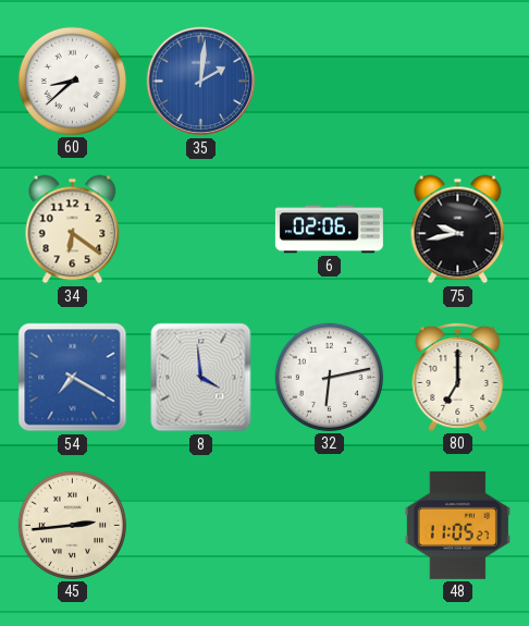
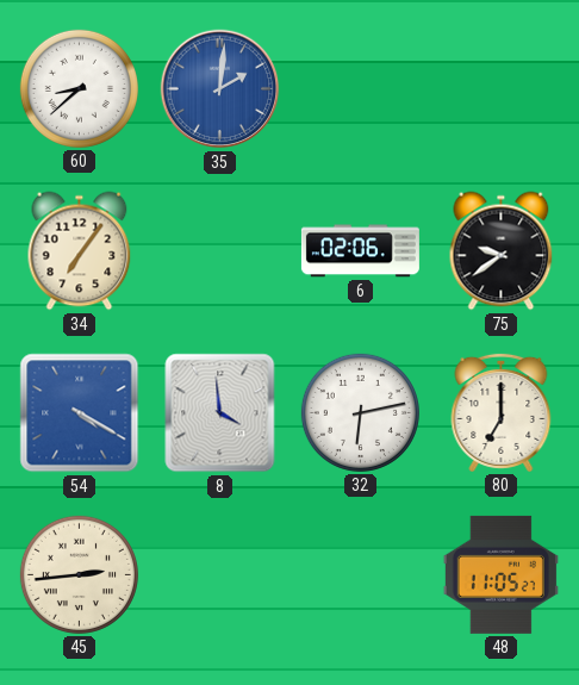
34: 6:21 -> 7:06
75: 9:43 -> 9:39
54: 7:20 -> 4:20
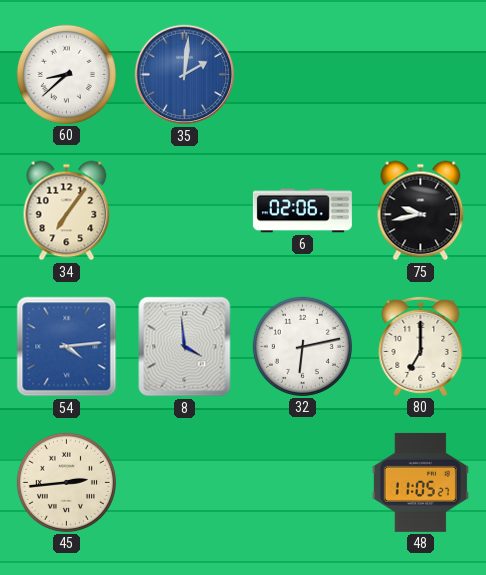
75: 9:39 -> 9:43
54: 4:20 -> 4:14
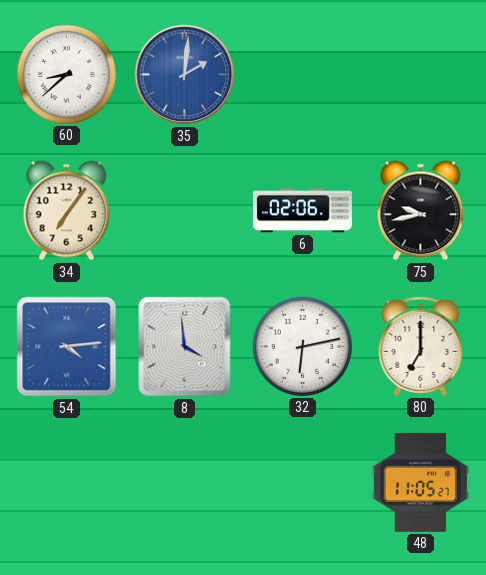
45: 2:44 -> none
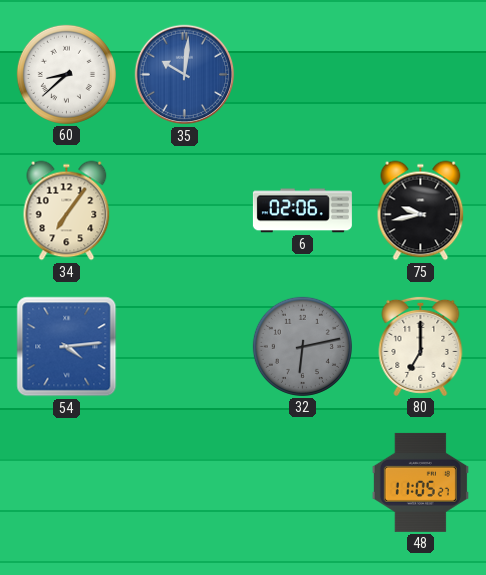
35: 2:01 -> 10:01
8: 3:59 -> none
32 dial: white -> grey
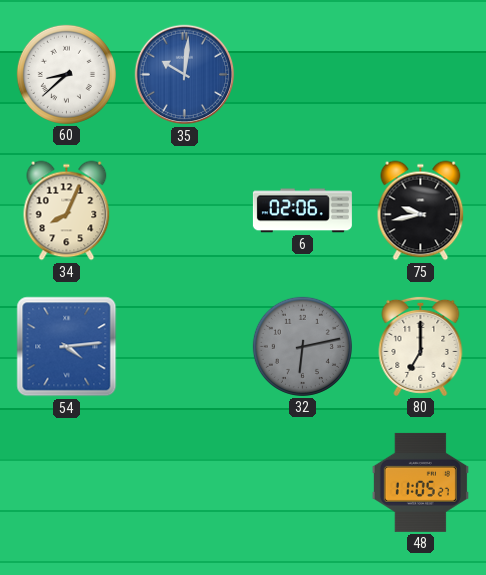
34: 7:06 -> 8:04
